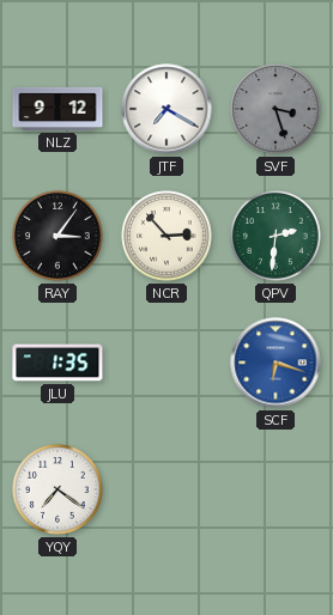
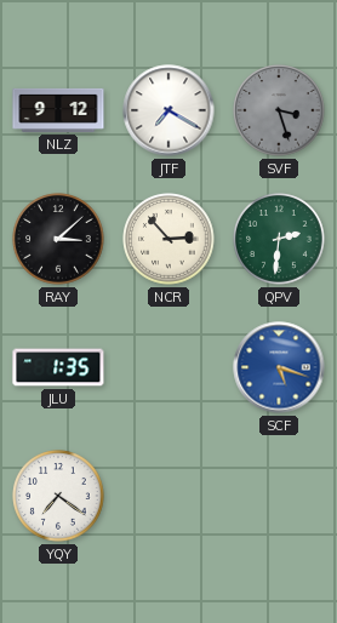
RAY: 3:06 -> 3:08
SCF: 6:18 -> 5:18
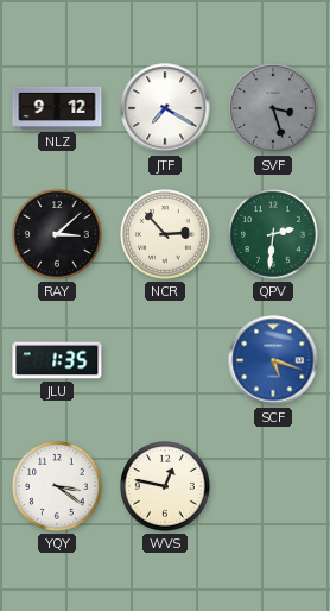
YQY: 7:21 -> 3:21
WVS: none -> 12:47
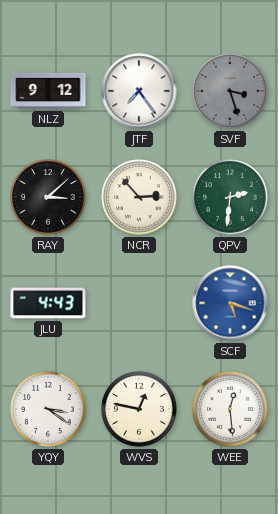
JTF: 7:20 -> 7:24
JLU: 1:35 -> 4:43
WEE: none -> 12:29
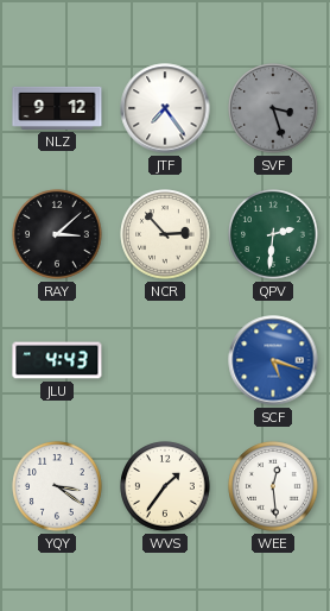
WVS: 12:47 -> 1:36
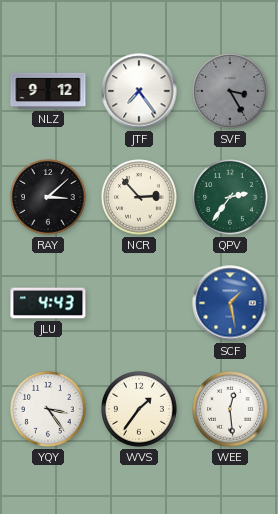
SVF: 3:27 -> 3:25
QPV: 2:31 -> 2:36
SCF: 5:18 -> 1:28
YQY: 3:21 -> 3:24
